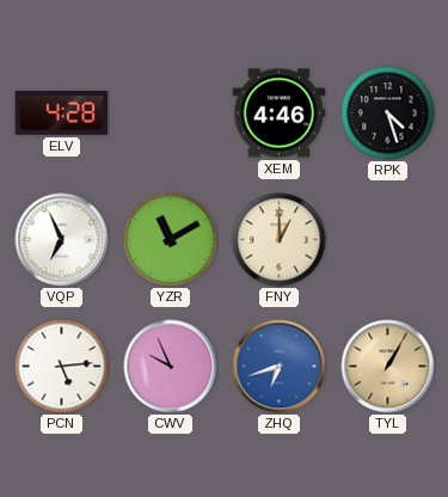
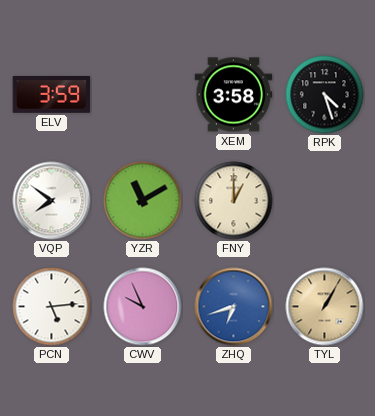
ELV: 4:28 -> 3:59
XEM: 4:46 -> 3:58
VQP: 6:56 -> 7:51
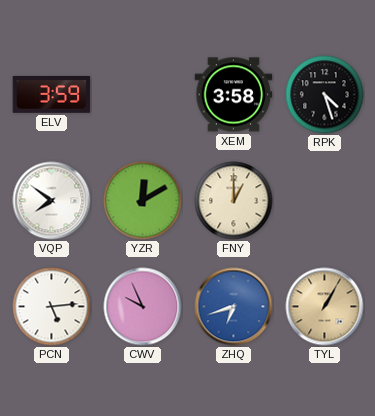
YZR: 11:10 -> 12:10
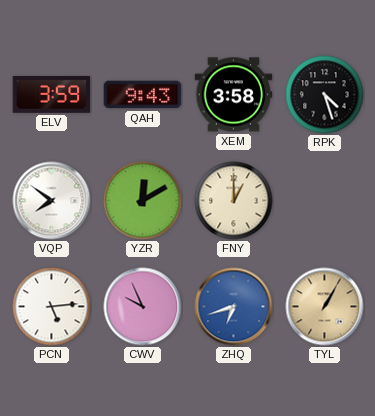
QAH: none -> 9:43
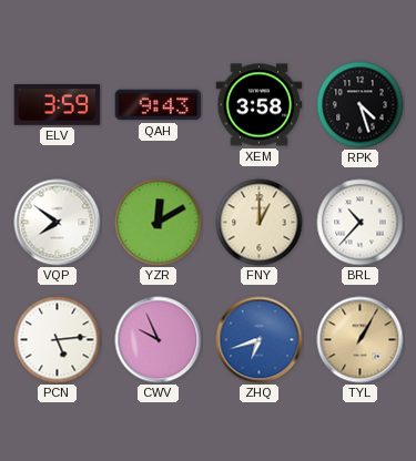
BRL: none -> 10:37
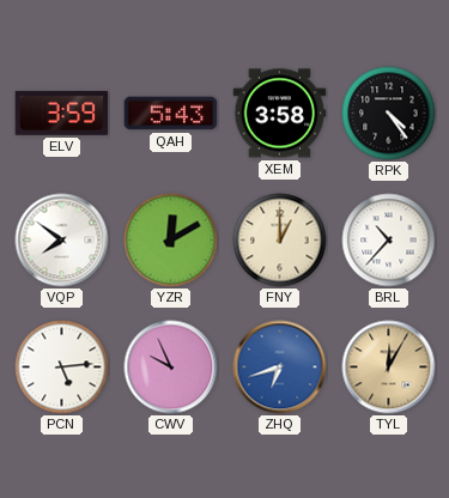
QAH: 9:43 -> 5:43
RPK: 4:27 -> 4:24
TYL: 1:05 -> 12:05
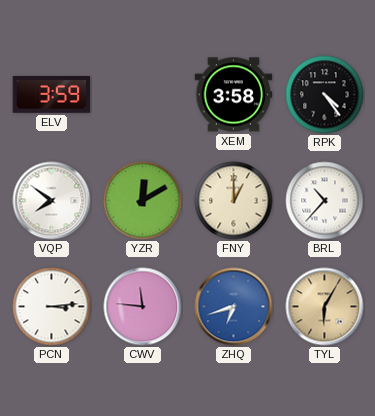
QAH: 5:43 -> none
PCN: 5:14 -> 3:14
CWV: 9:56 -> 11:46
TYL: 12:05 -> 6:05
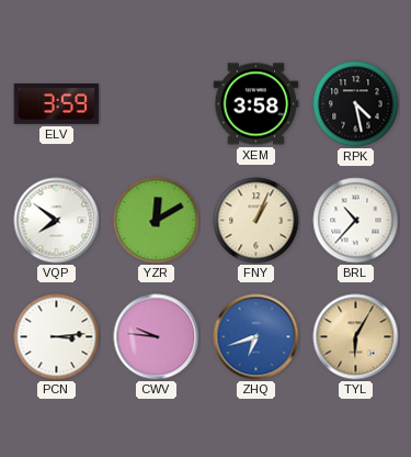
RPK: 4:24 -> 4:28
FNY: 1:00 -> 1:04
CWV: 11:46 -> 9:46
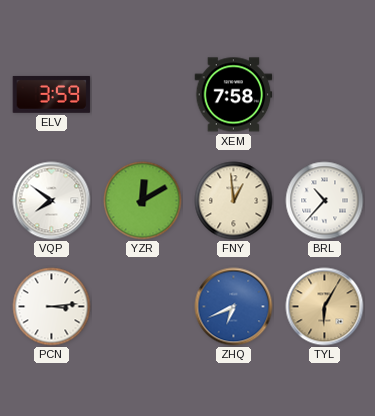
XEM: 3:58 -> 7:58
RPK: 4:28 -> none
FNY: 1:04 -> 12:59
CWV: 9:46 -> none
ZHQ: 6:42 -> 6:41
